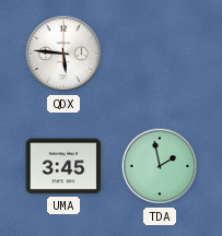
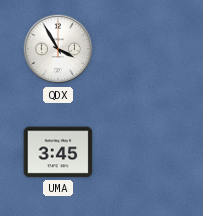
QDX: 5:46 -> 3:55
TDA: 1:58 -> none
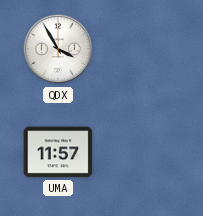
UMA: 3:45 -> 11:57
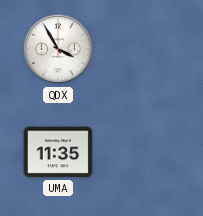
UMA: 11:57 -> 11:35
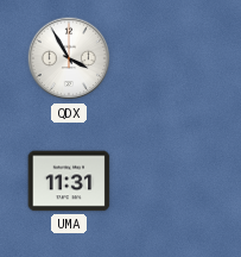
UMA: 11:35 -> 11:31
